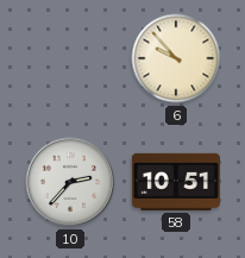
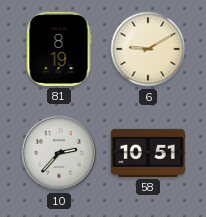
81: none -> 8:19
6: 9:53 -> 9:10
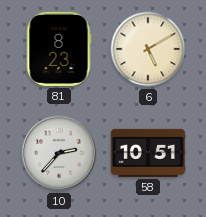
81: 8:19 -> 8:23
6: 9:10 -> 5:10
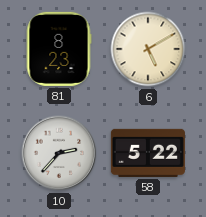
58: 10:51 -> 5:22
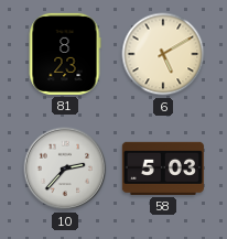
58: 5:22 -> 5:03
